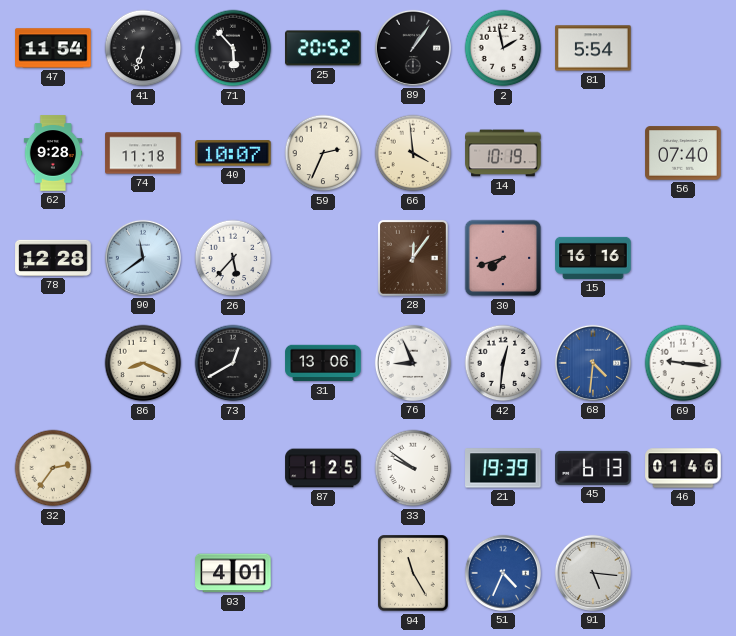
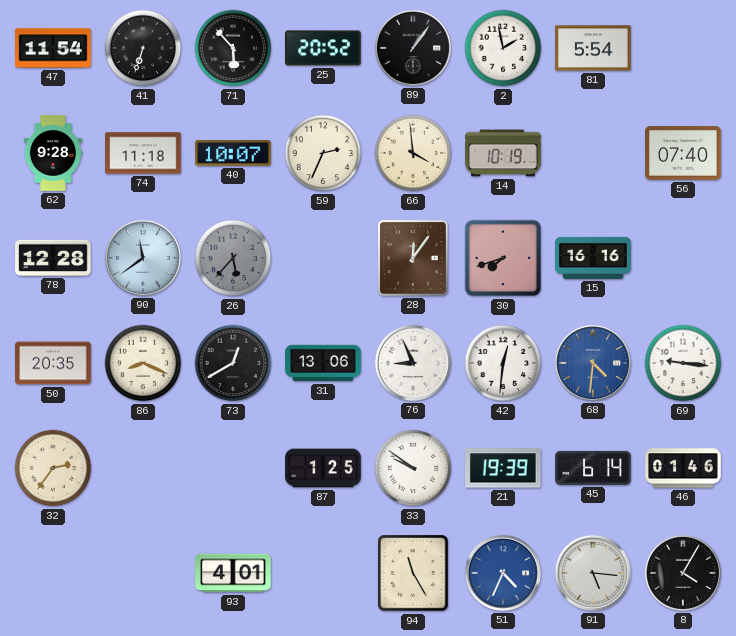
26 dial: white -> grey
50: none -> 20:35
45: 6:13 -> 6:14
8: none -> 4:05
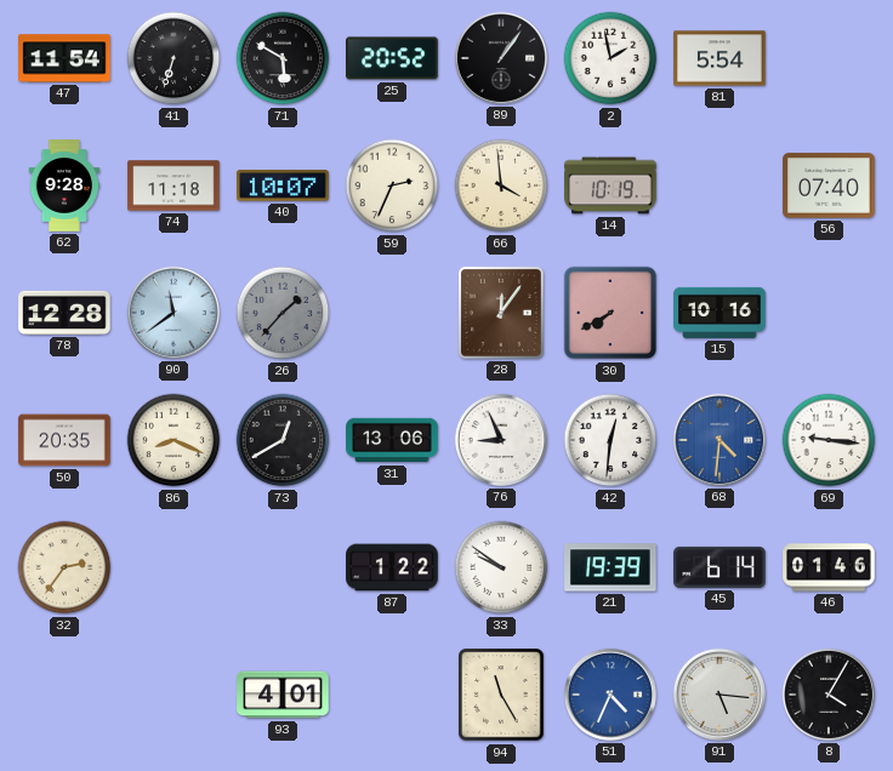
71: 5:53 -> 5:50
26: 5:37 -> 1:37
30: 7:42 -> 7:40
15: 16:16 -> 10:16
87: 1:25 -> 1:22
